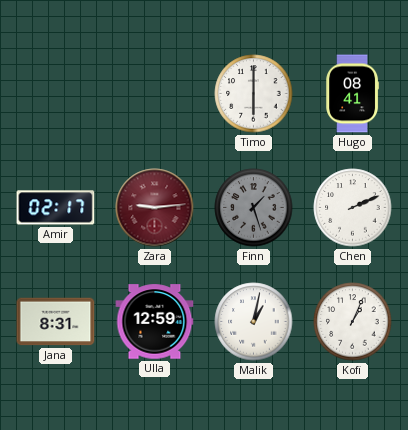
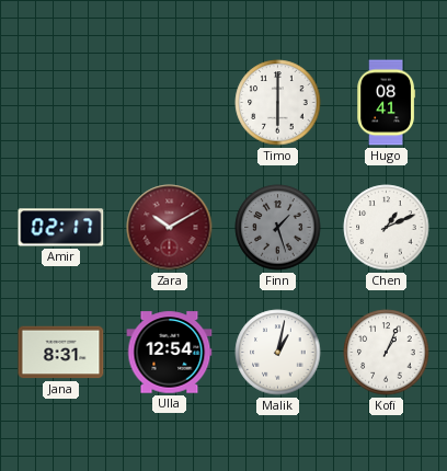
Zara: 9:14 -> 10:10
Chen: 2:11 -> 1:11
Ulla: 12:59 -> 12:54
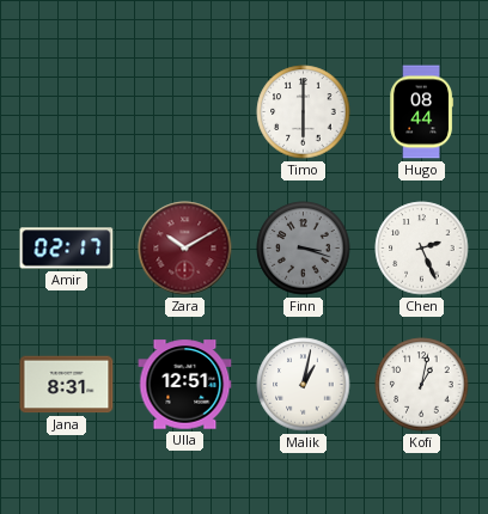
Hugo: 08:41 -> 08:44
Finn: 1:27 -> 3:18
Chen: 1:11 -> 2:26
Ulla: 12:54 -> 12:51
Kofi: 1:04 -> 1:02
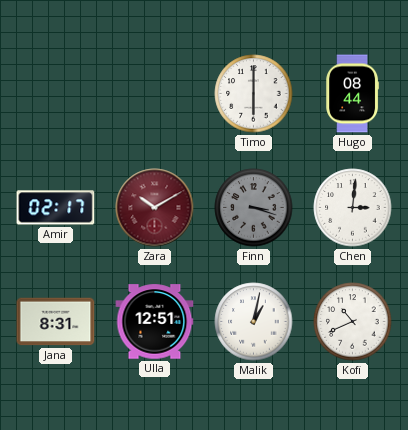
Chen: 2:26 -> 3:01
Kofi: 1:02 -> 10:41
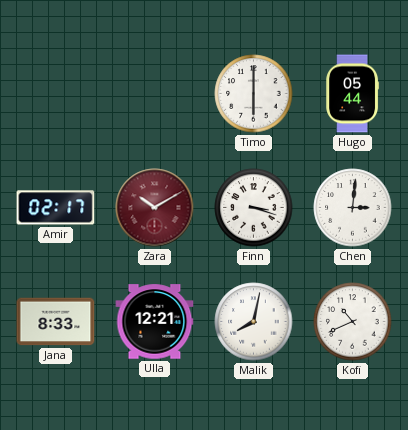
Hugo: 08:44 -> 05:44
Finn dial: grey -> white
Jana: 8:31 -> 8:33
Ulla: 12:51 -> 12:21
Malik: 1:02 -> 8:02
